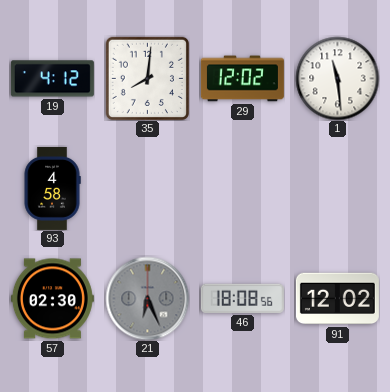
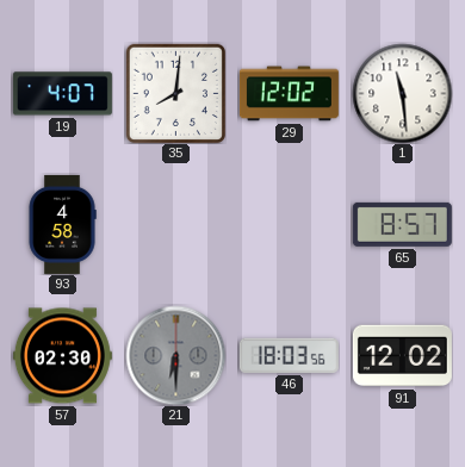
19: 4:12 -> 4:07
65: none -> 8:57
21: 6:26 -> 6:30
46: 18:08 -> 18:03
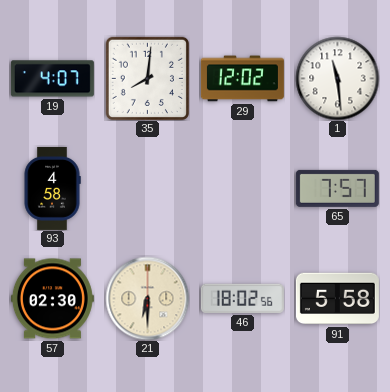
65: 8:57 -> 7:57
21 dial: grey -> cream
46: 18:03 -> 18:02
91: 12:02 -> 5:58
